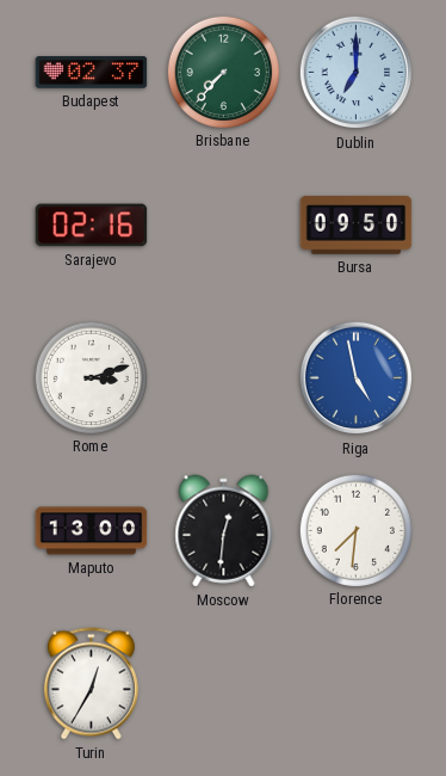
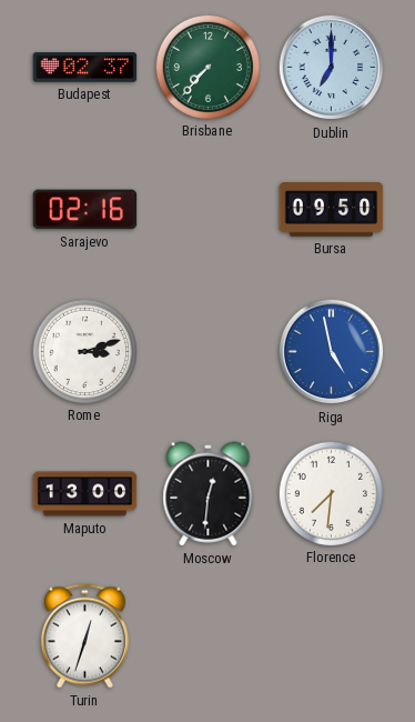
Turin: 12:35 -> 12:33
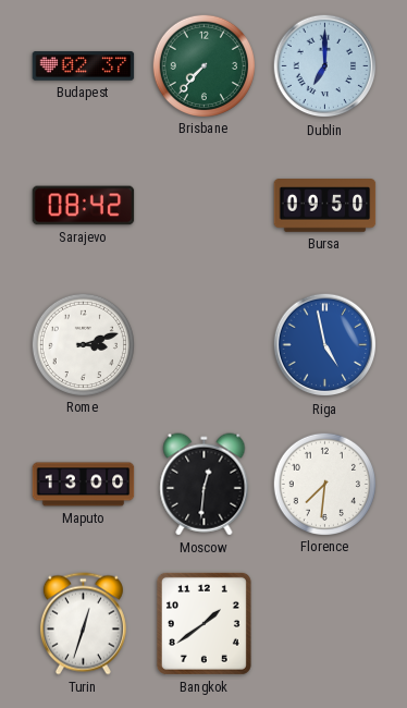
Sarajevo: 02:16 -> 08:42
Bangkok: none -> 1:39
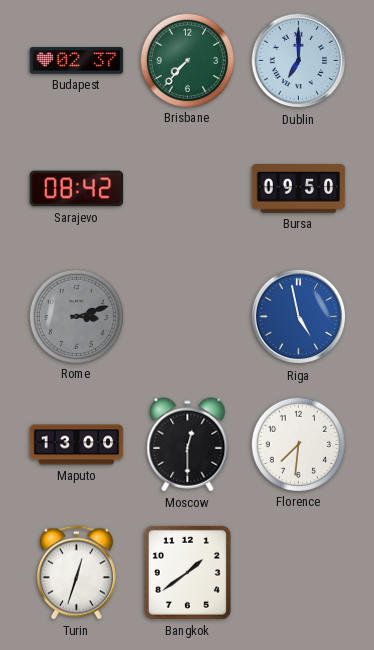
Rome dial: white -> grey
Moscow: 12:31 -> 12:30
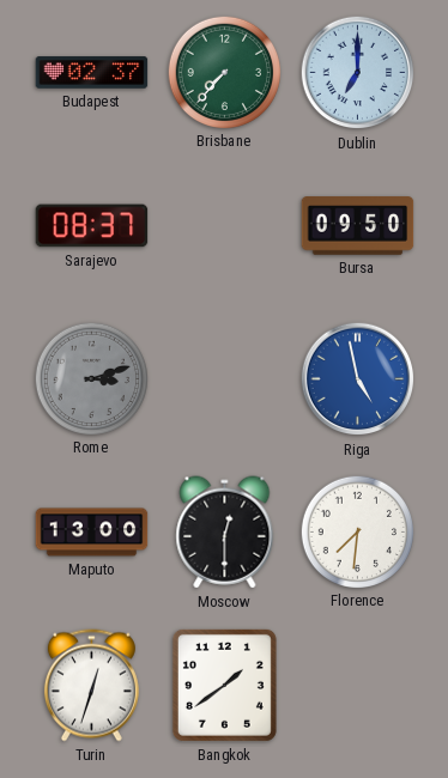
Sarajevo: 08:42 -> 08:37
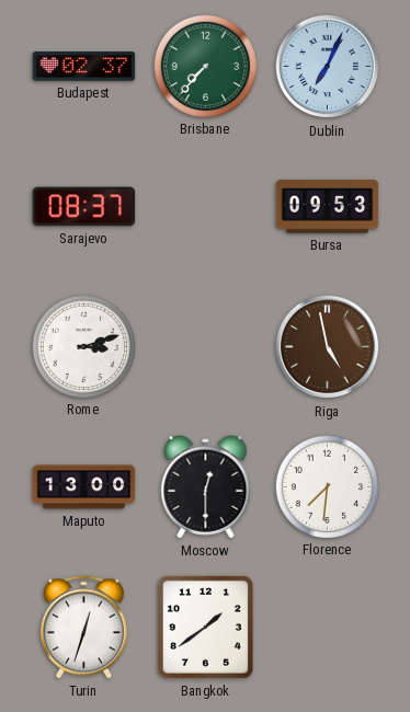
Dublin: 7:00 -> 7:04
Bursa: 09:50 -> 09:53
Rome dial: grey -> white
Riga dial: blue -> brown
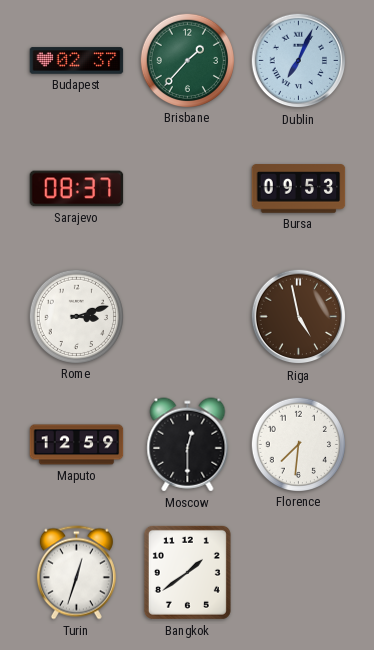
Brisbane: 7:37 -> 1:37
Maputo: 13:00 -> 12:59
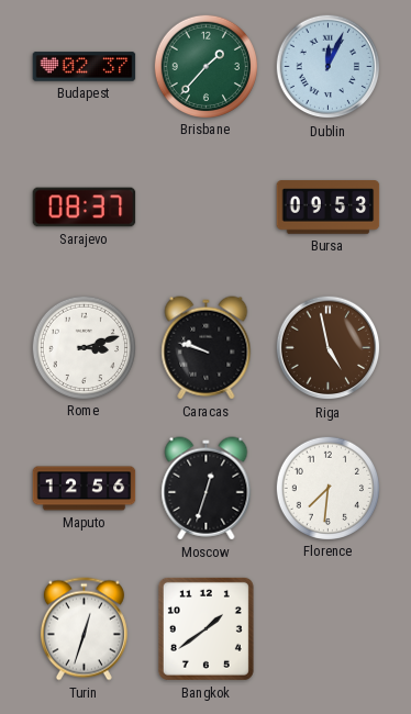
Dublin: 7:04 -> 12:04
Caracas: none -> 9:48
Maputo: 12:59 -> 12:56
Moscow: 12:30 -> 12:33
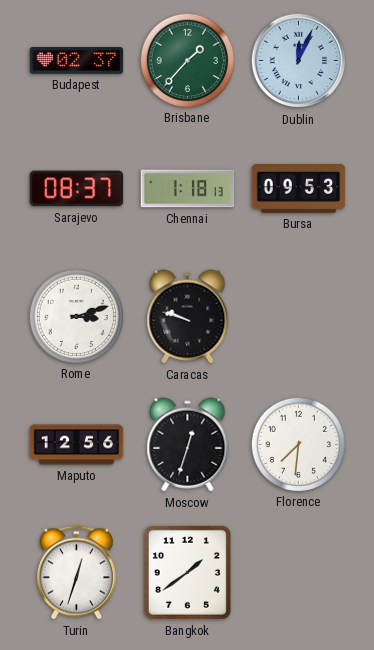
Chennai: none -> 1:18
Riga: 4:58 -> none
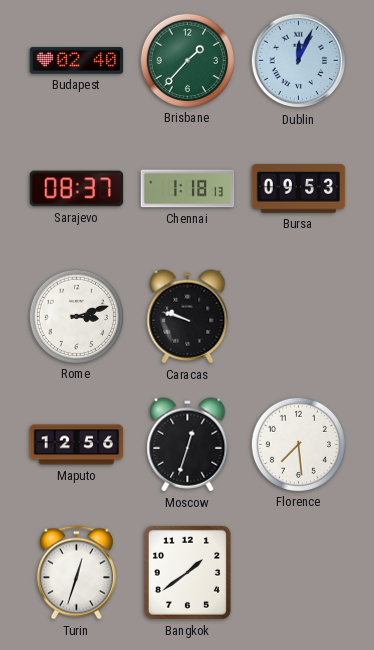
Budapest: 02:37 -> 02:40
Florence: 7:31 -> 7:29
